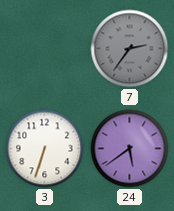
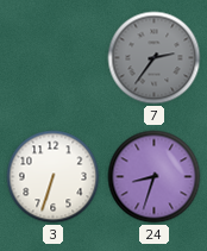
24: 5:39 -> 8:33
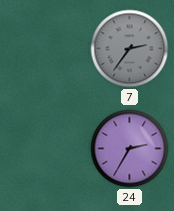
3: 6:33 -> none
24: 8:33 -> 2:35
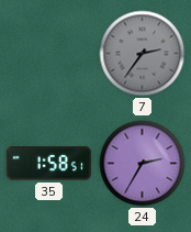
35: none -> 1:58
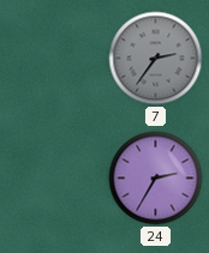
35: 1:58 -> none
